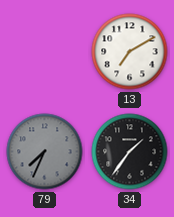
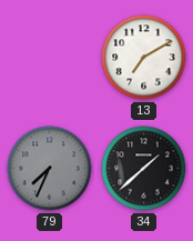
34: 1:36 -> 1:38
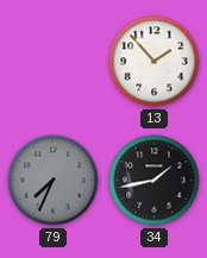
13: 7:10 -> 1:53
34: 1:38 -> 1:43
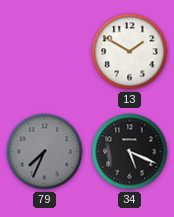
13: 1:53 -> 1:50
34: 1:43 -> 5:19
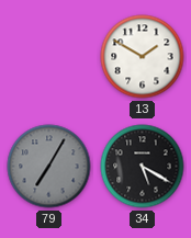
79: 7:34 -> 7:05
34: 5:19 -> 5:20
